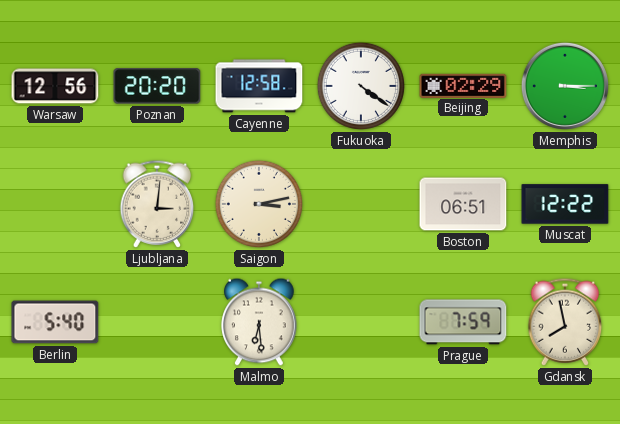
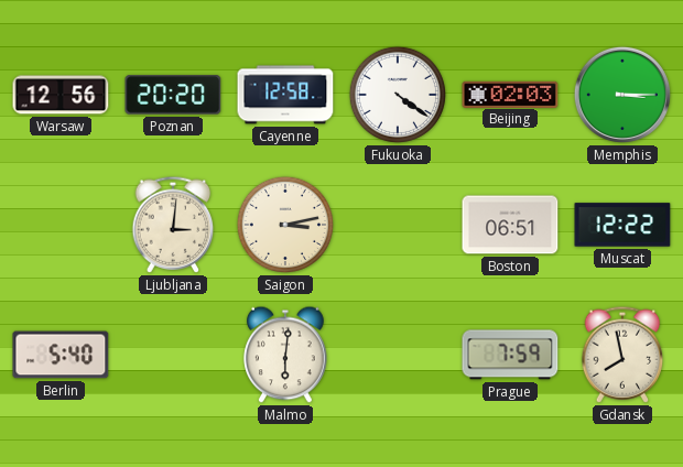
Beijing: 02:29 -> 02:03
Malmo: 6:29 -> 6:01
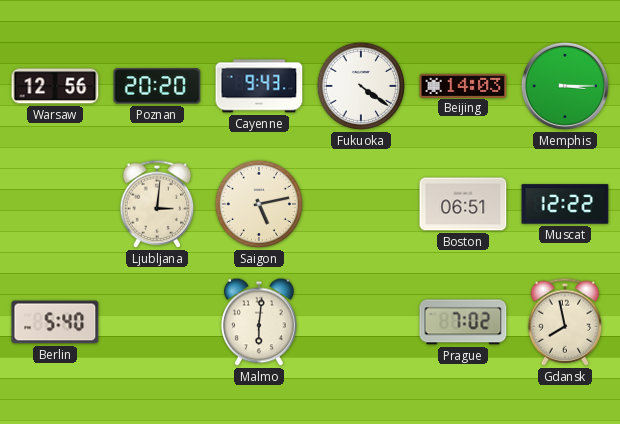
Cayenne: 12:58 -> 9:43
Beijing: 02:03 -> 14:03
Saigon: 3:13 -> 5:13
Prague: 7:59 -> 7:02
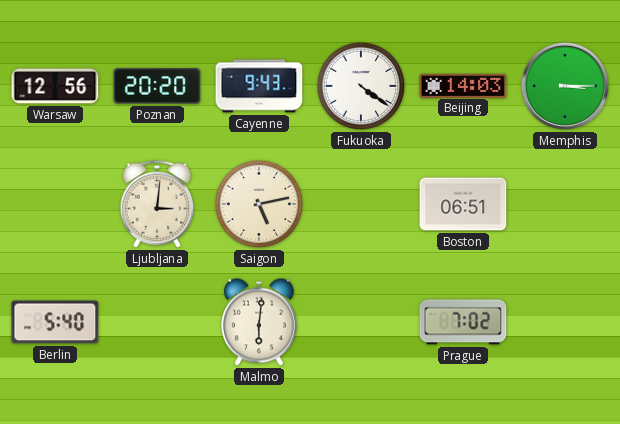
Muscat: 12:22 -> none
Gdansk: 7:58 -> none
